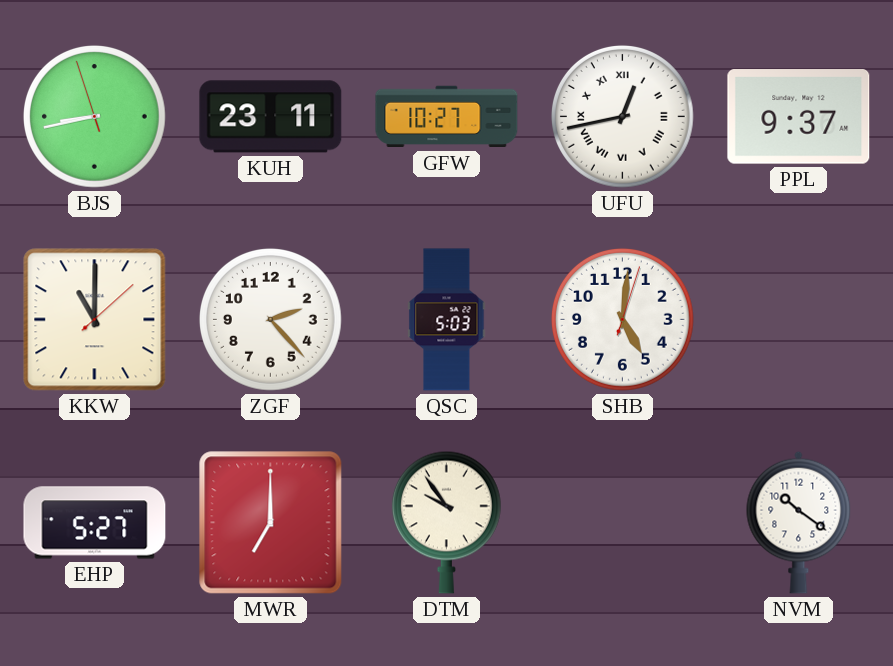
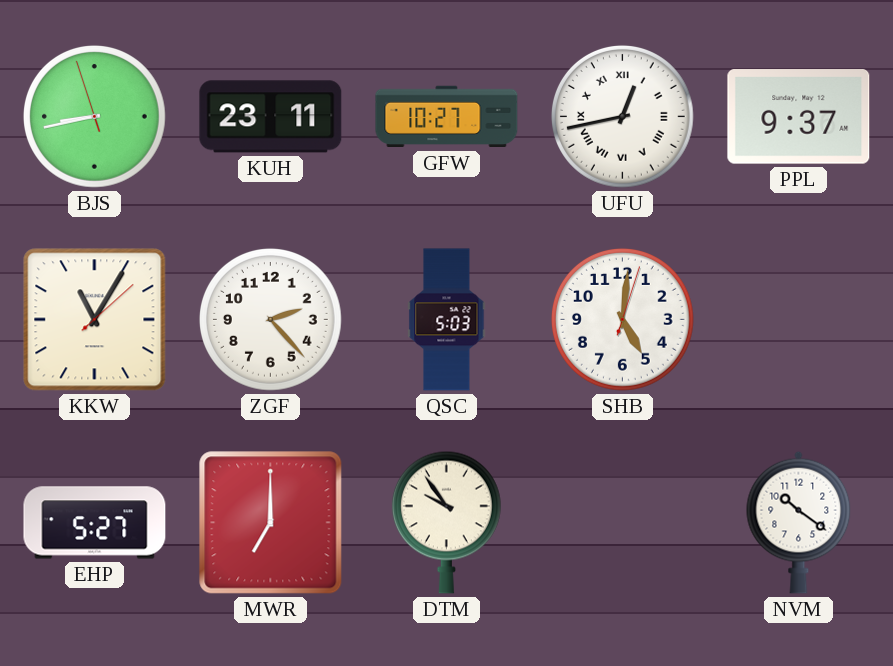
KKW: 11:00 -> 11:05
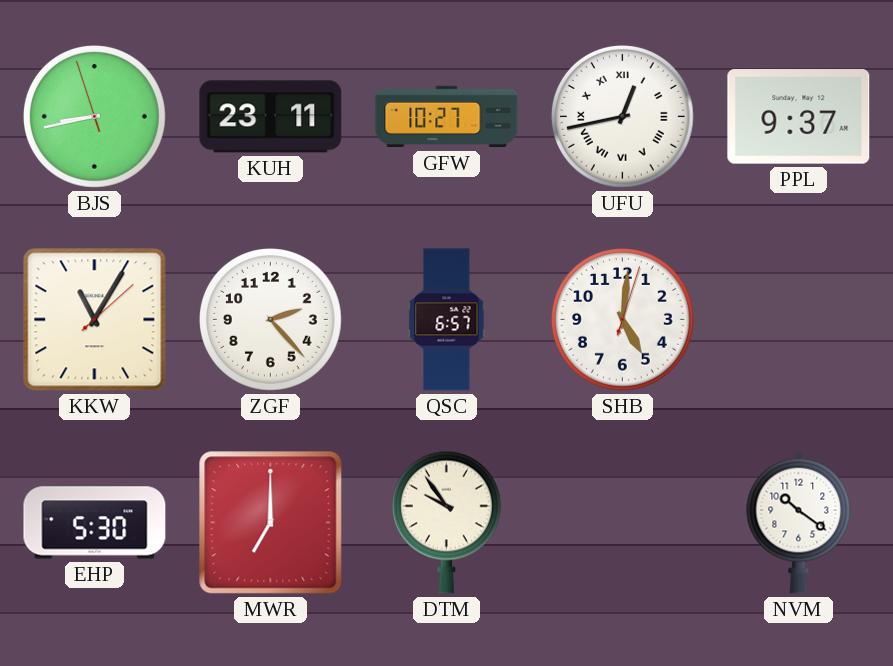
QSC: 5:03 -> 6:57
EHP: 5:27 -> 5:30
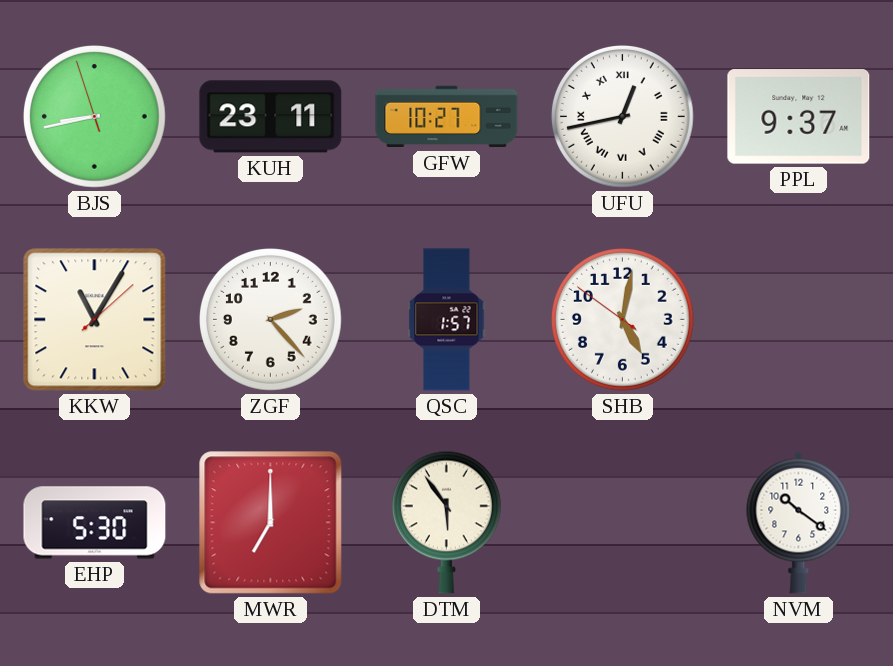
QSC: 6:57 -> 1:57
SHB: 5:01:03 -> 5:01:51
DTM: 9:54 -> 5:54
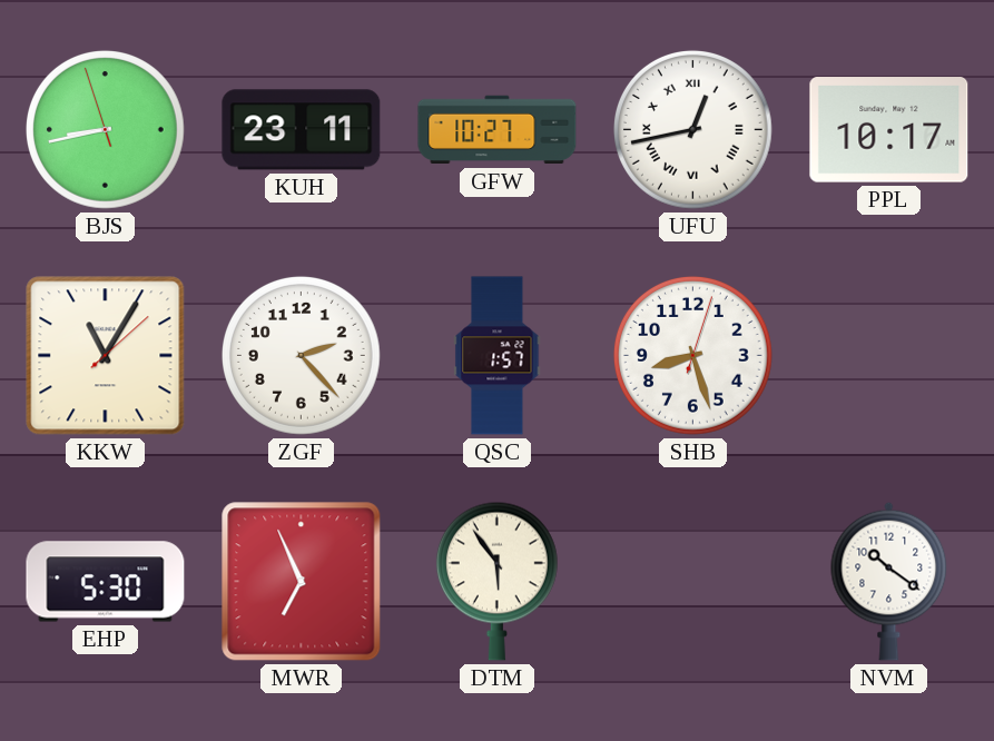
PPL: 9:37 -> 10:17
SHB: 5:01 -> 8:27
MWR: 7:00 -> 6:56
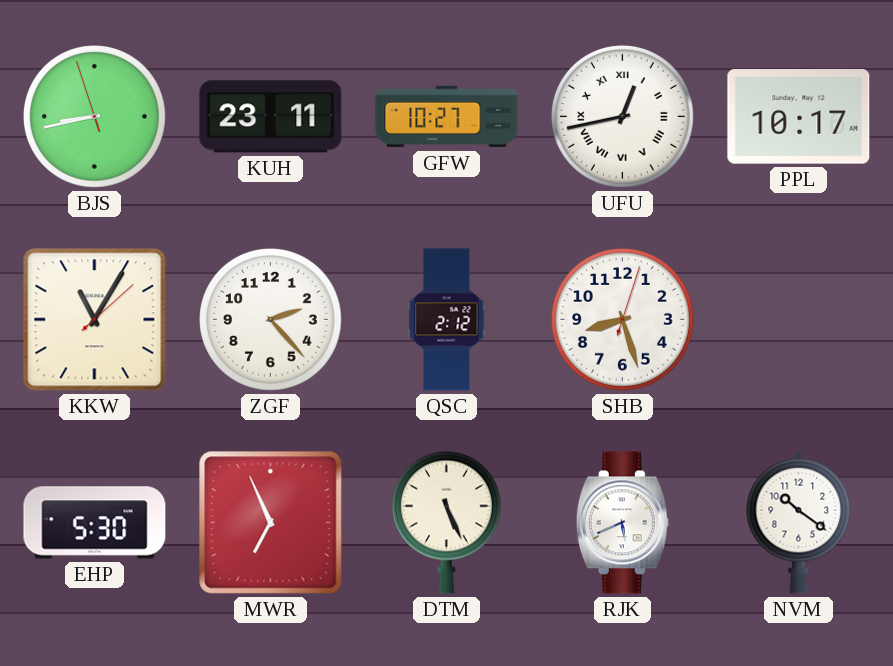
QSC: 1:57 -> 2:12
DTM: 5:54 -> 5:26
RJK: none -> 5:41
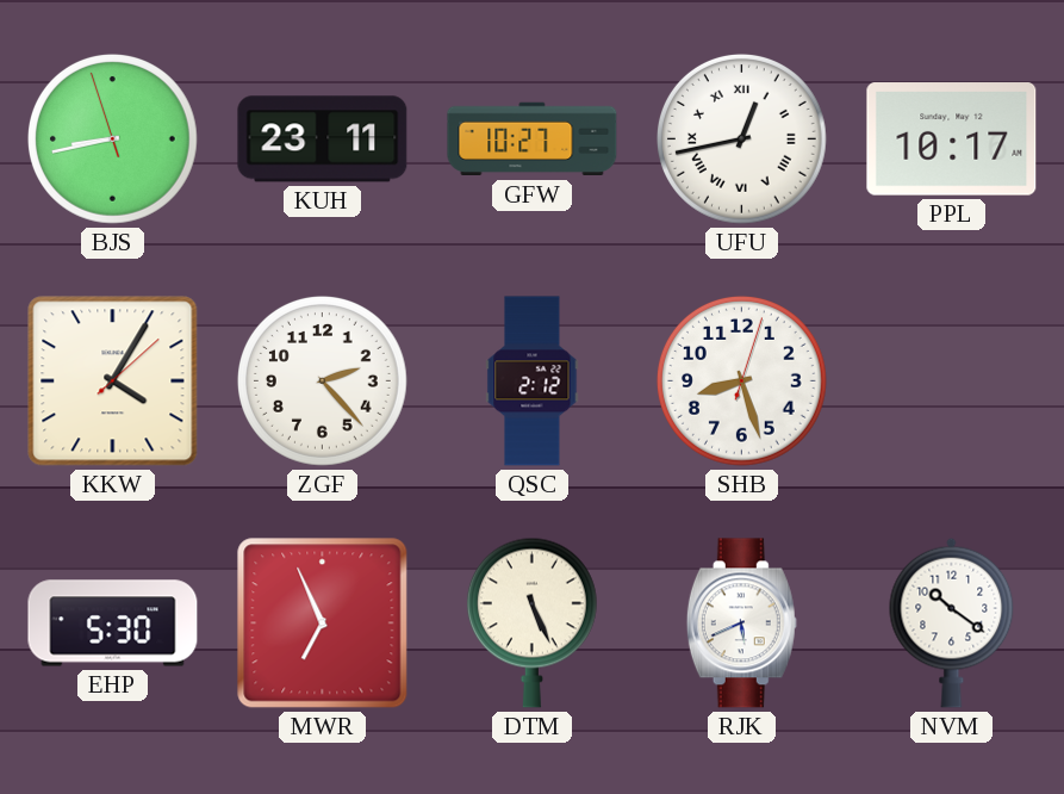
KKW: 11:05 -> 4:05
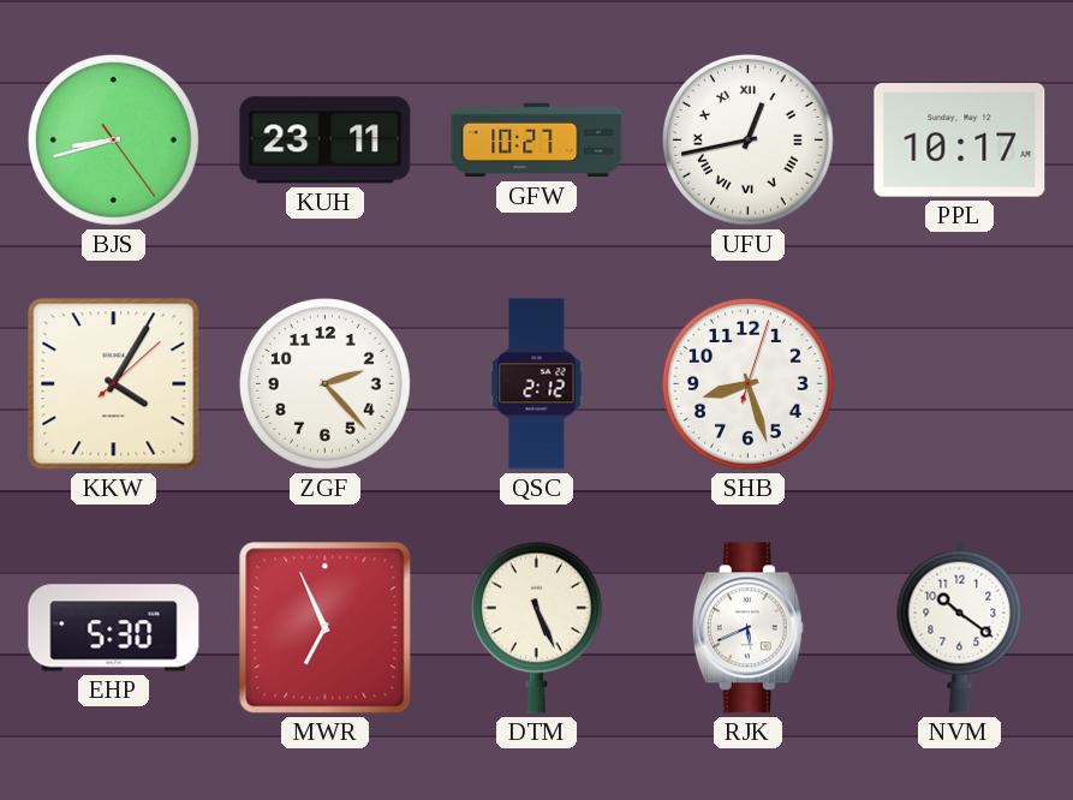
BJS: 8:42:57 -> 8:42:24
